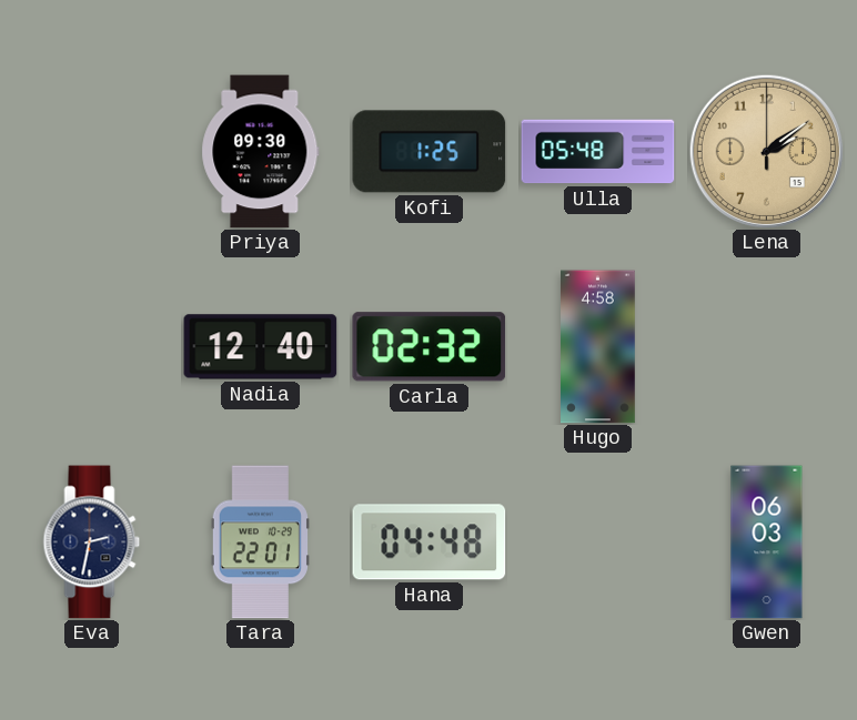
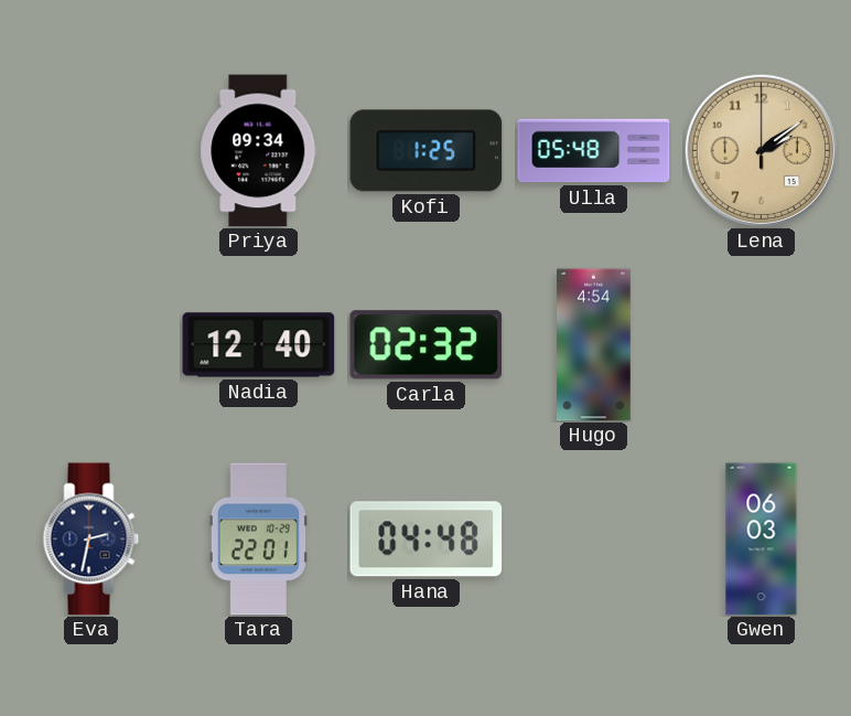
Priya: 09:30 -> 09:34
Hugo: 4:58 -> 4:54
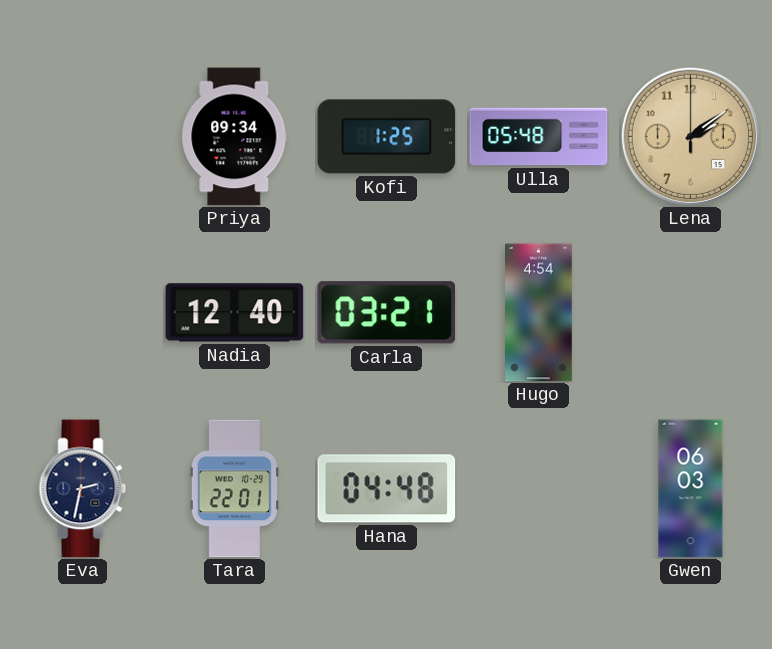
Carla: 02:32 -> 03:21
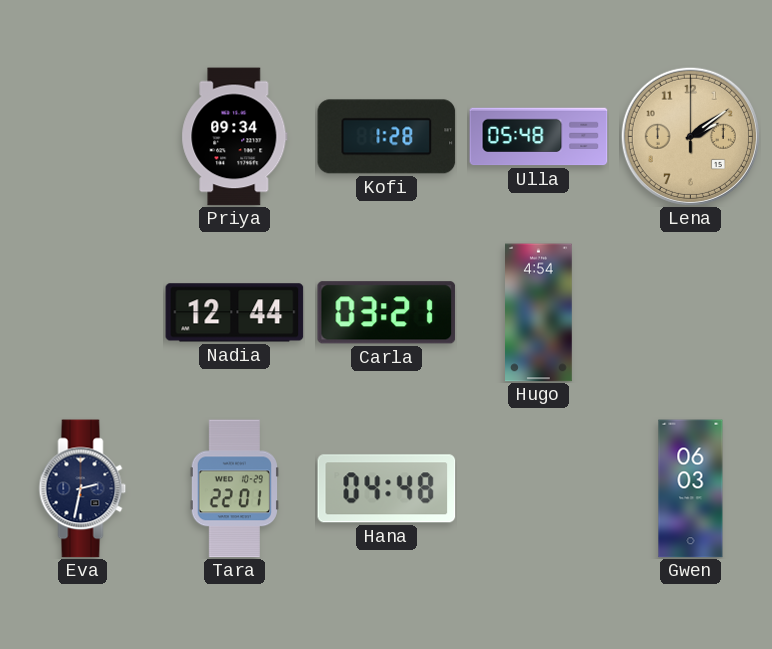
Kofi: 1:25 -> 1:28
Nadia: 12:40 -> 12:44
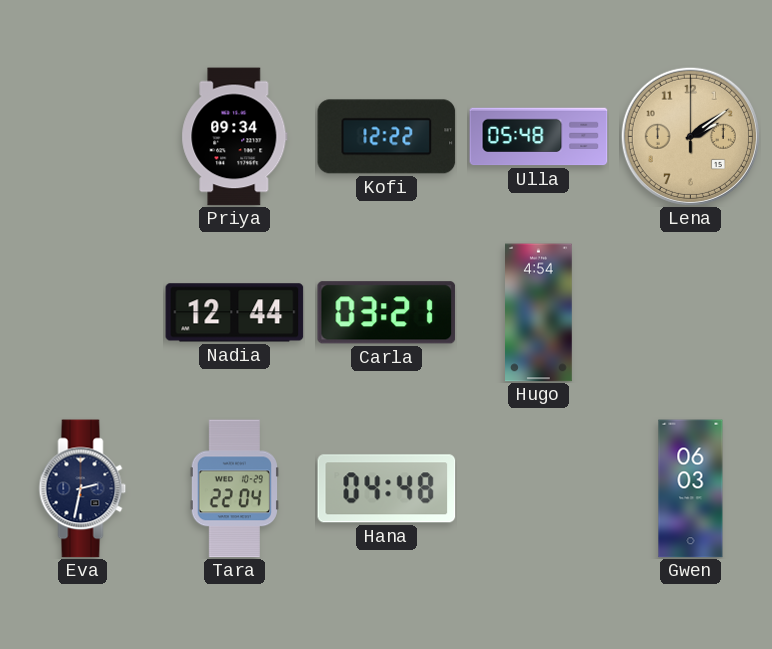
Kofi: 1:28 -> 12:22
Tara: 22:01 -> 22:04
